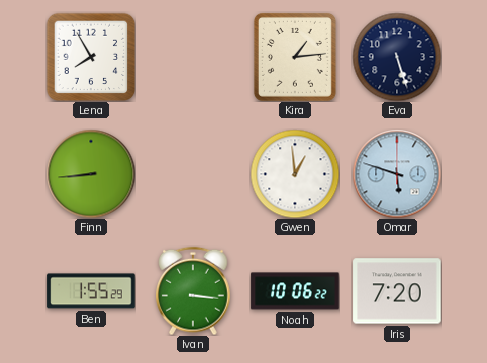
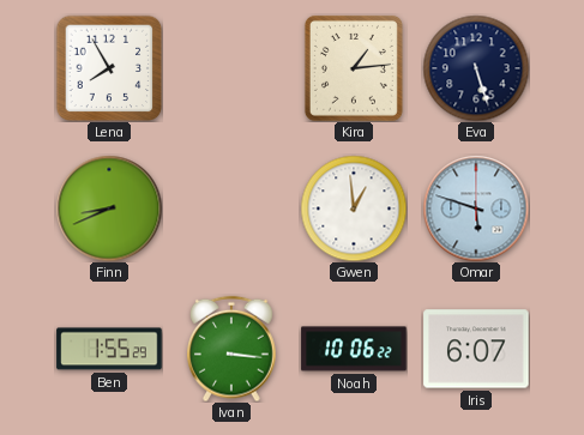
Finn: 8:44 -> 8:41
Iris: 7:20 -> 6:07
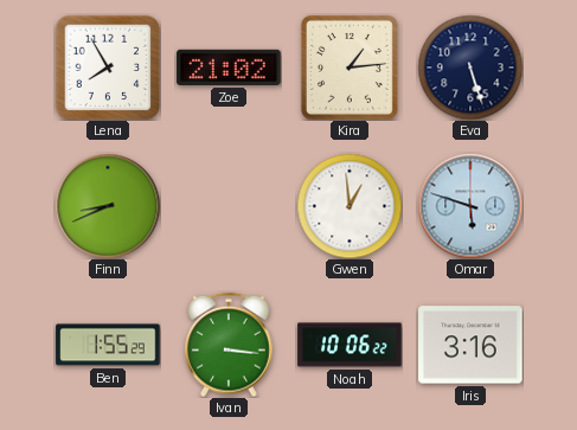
Zoe: none -> 21:02
Iris: 6:07 -> 3:16
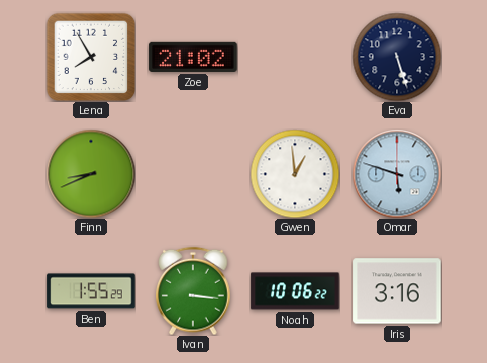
Kira: 1:14 -> none
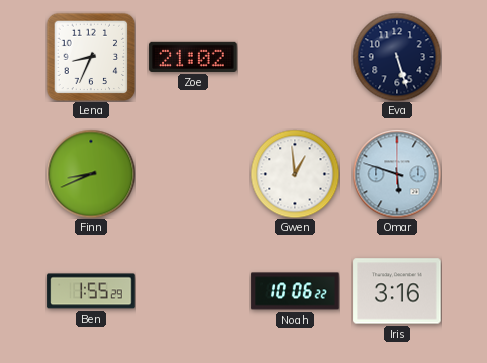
Lena: 7:55 -> 8:34
Ivan: 3:16 -> none
